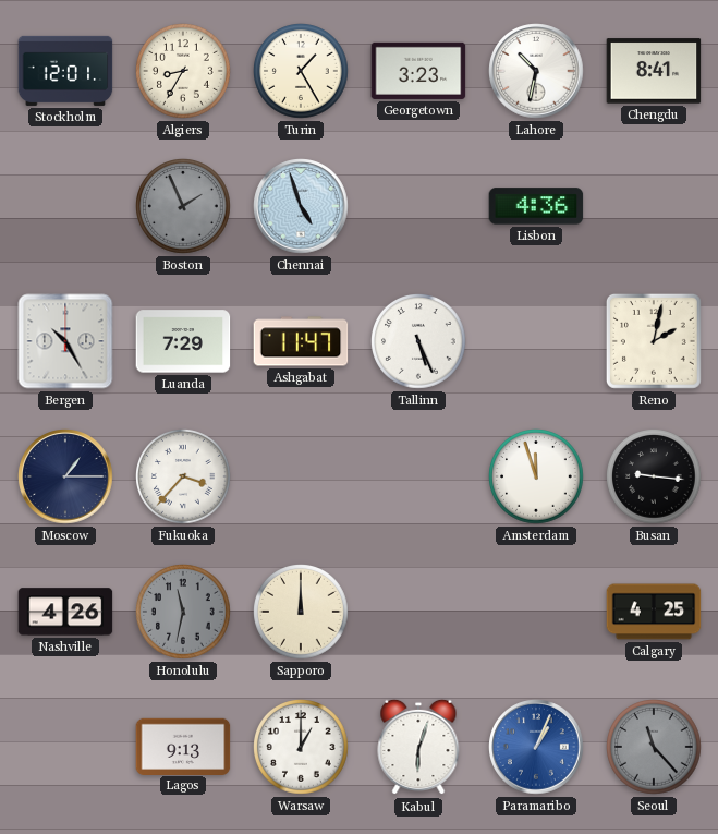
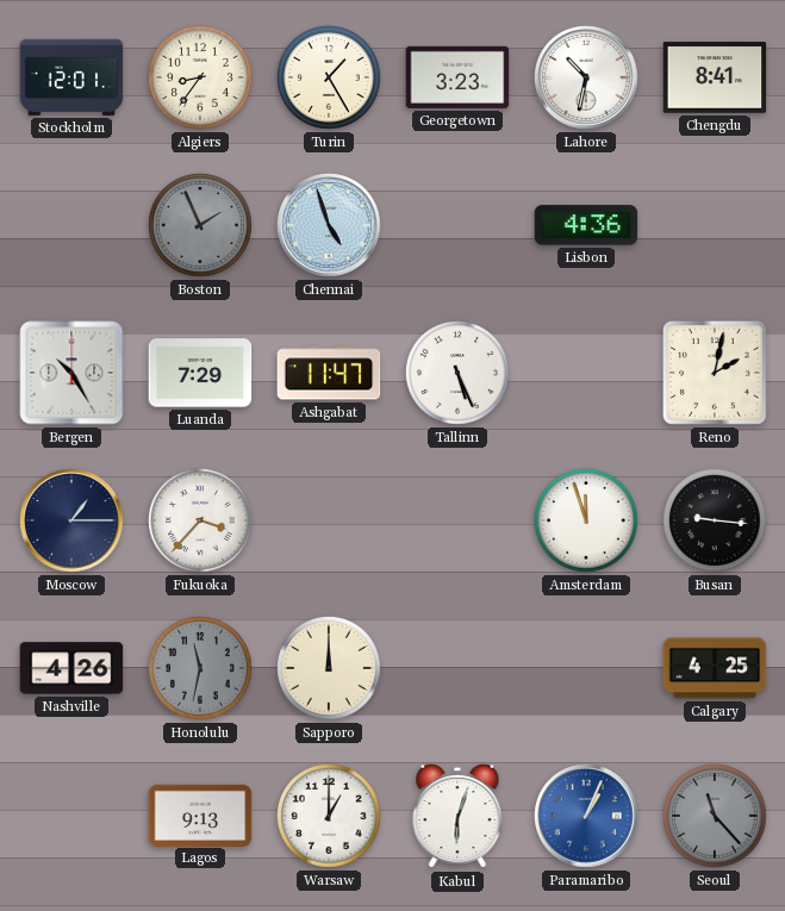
Algiers: 8:35 -> 8:36
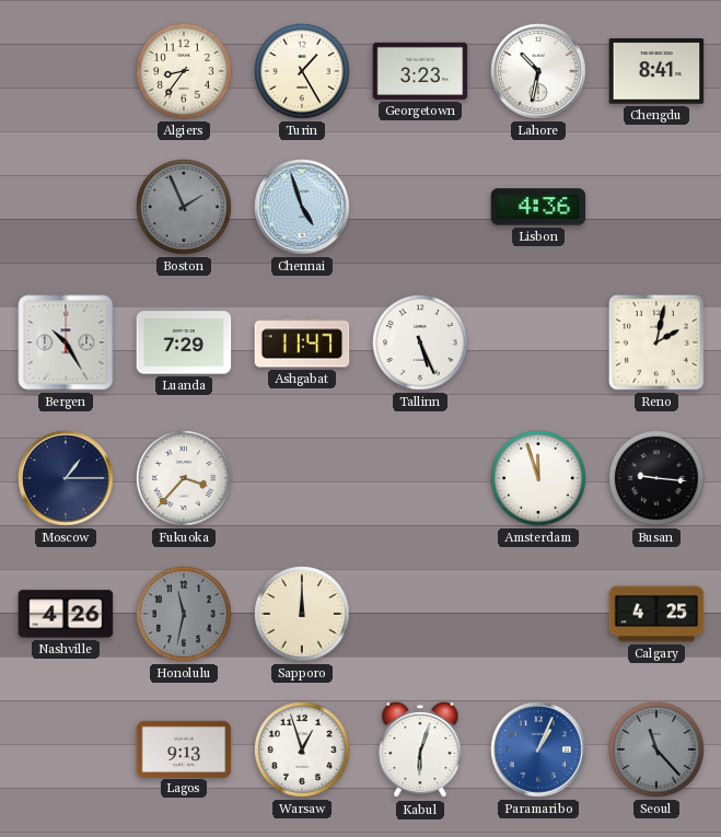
Stockholm: 12:01 -> none
Warsaw: 1:00 -> 12:57
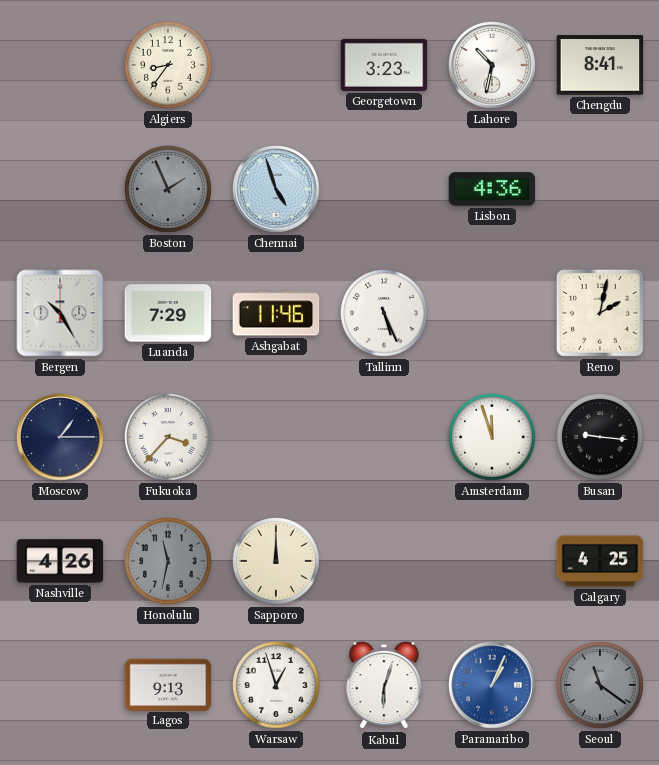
Turin: 1:25 -> none
Ashgabat: 11:47 -> 11:46
Seoul: 11:23 -> 11:21
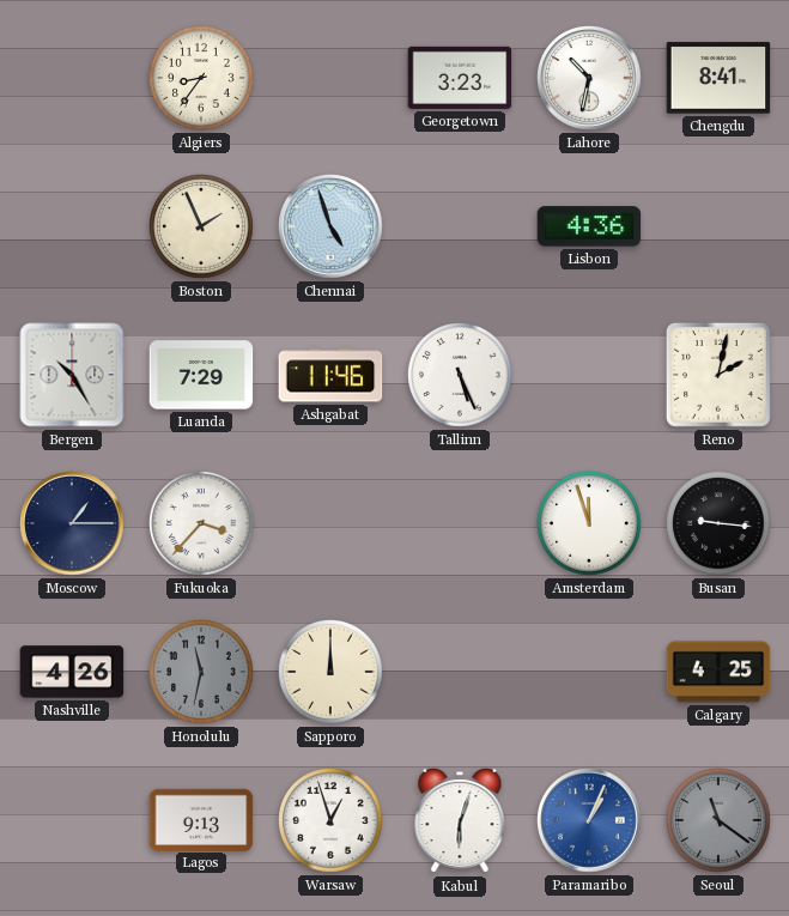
Boston dial: grey -> cream
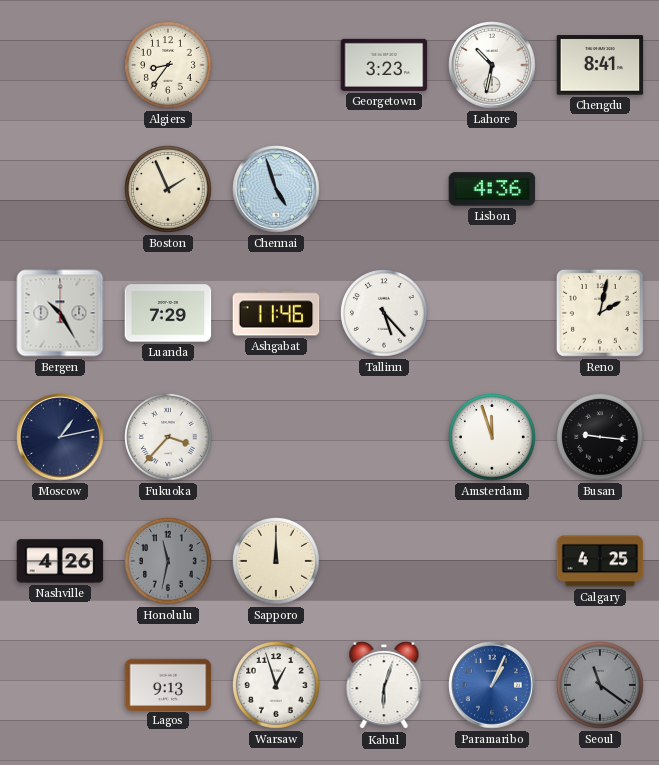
Tallinn: 5:26 -> 5:23
Moscow: 1:15 -> 1:13
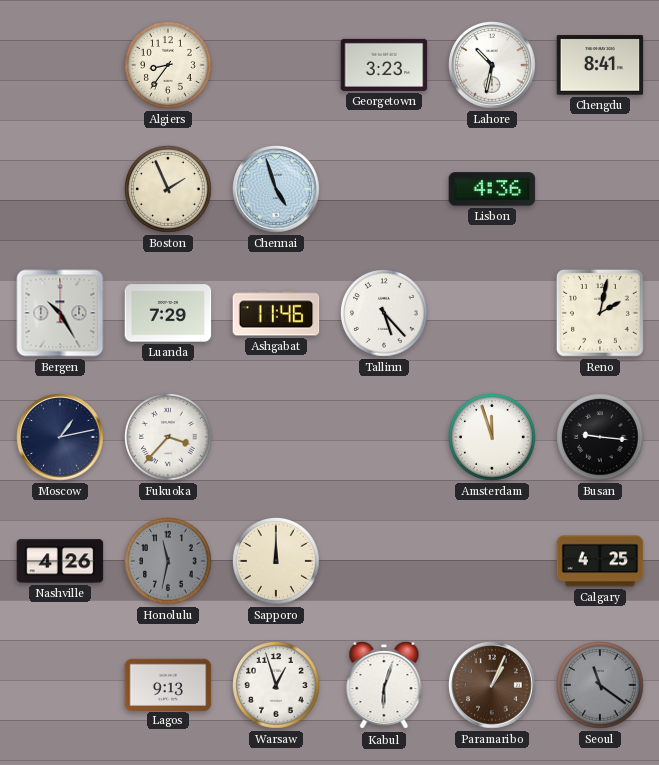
Paramaribo dial: blue -> brown
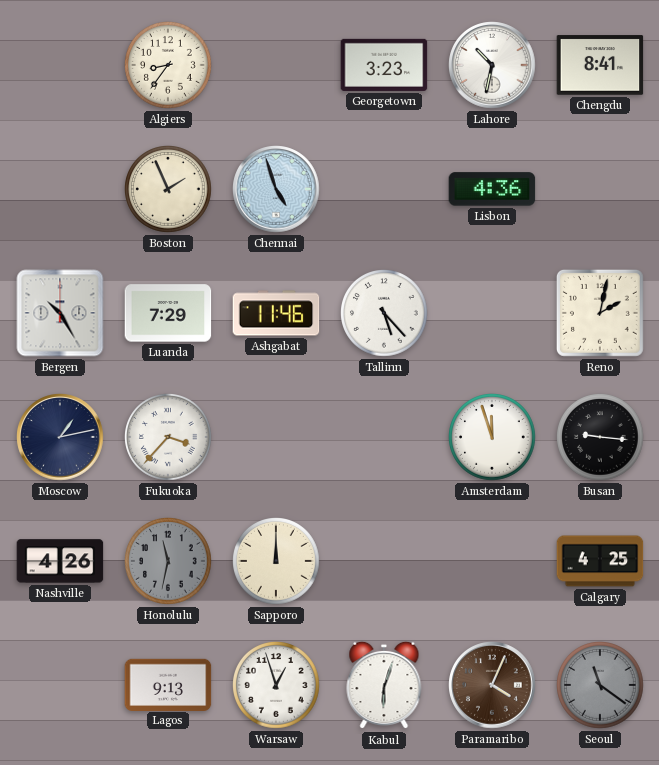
Paramaribo: 1:04 -> 4:04
